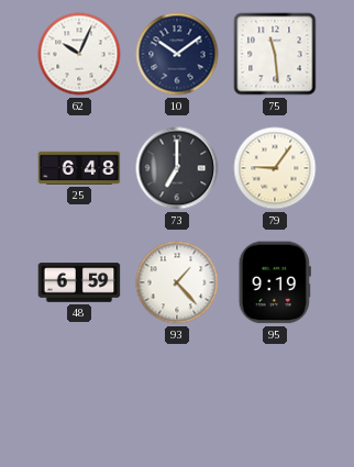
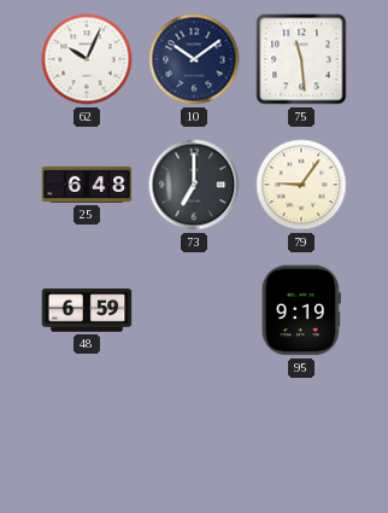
93: 1:23 -> none
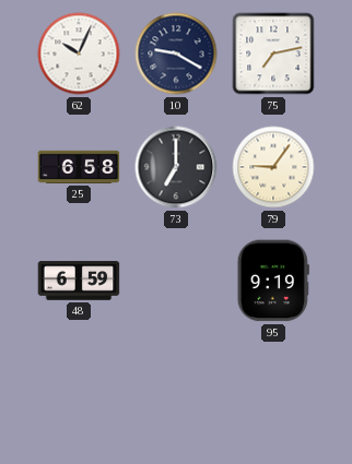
10: 10:09 -> 9:20
75: 11:29 -> 7:13
25: 6:48 -> 6:58
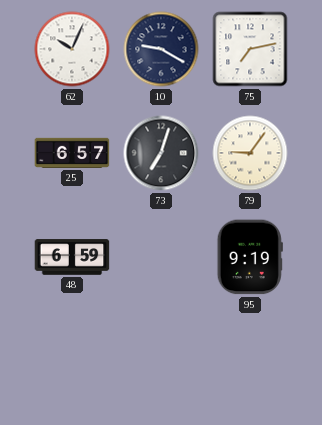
25: 6:58 -> 6:57
73: 7:00 -> 7:03
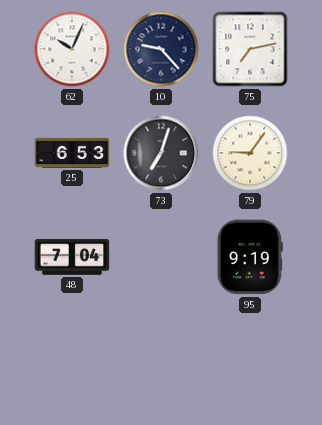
10: 9:20 -> 9:23
25: 6:57 -> 6:53
48: 6:59 -> 7:04
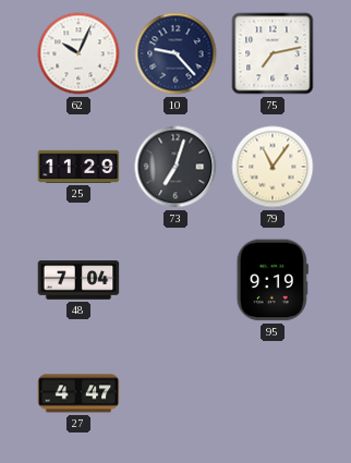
25: 6:53 -> 11:29
79: 9:06 -> 11:06
27: none -> 4:47
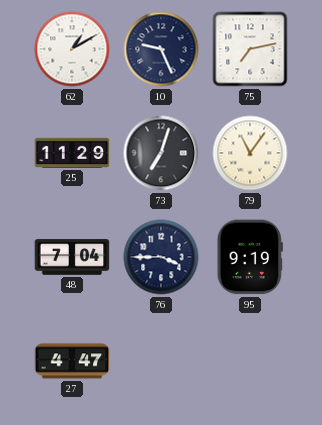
62: 10:04 -> 1:10
10: 9:23 -> 9:26
76: none -> 3:45
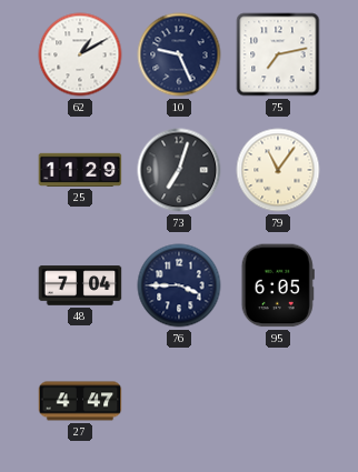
95: 9:19 -> 6:05
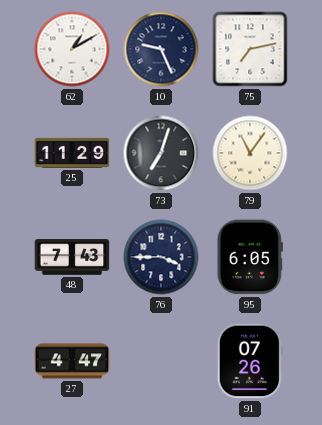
48: 7:04 -> 7:43
91: none -> 07:26
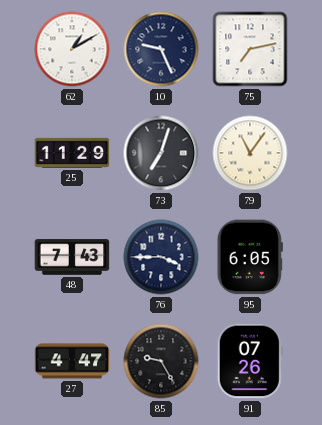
85: none -> 9:25
